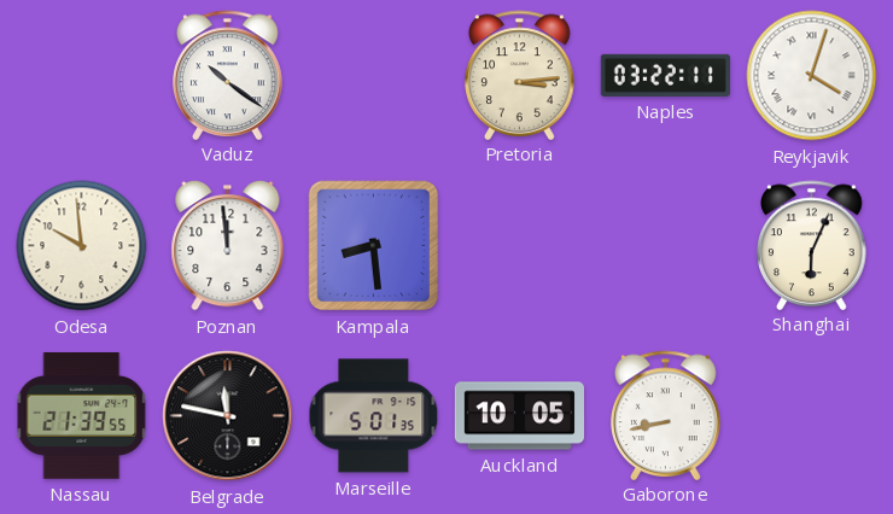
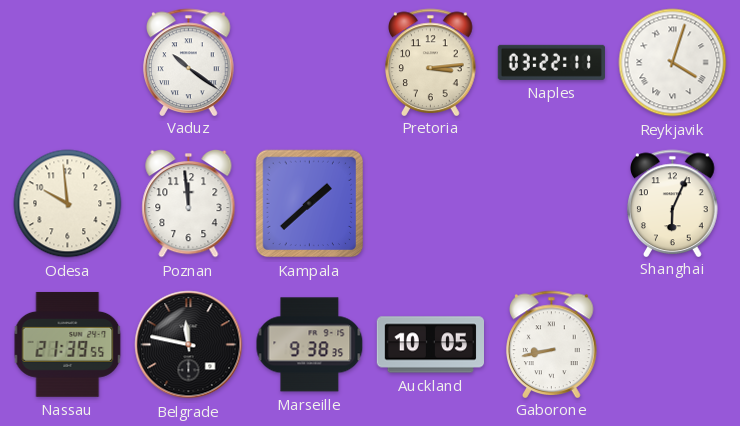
Kampala: 8:29 -> 1:38
Marseille: 5:01 -> 9:38
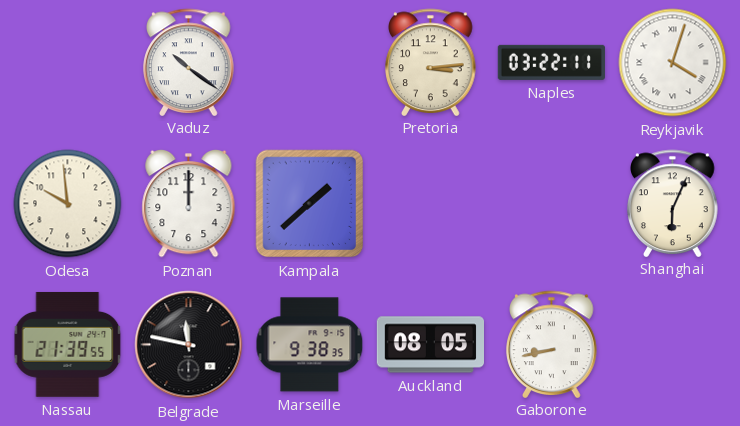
Poznan: 11:59 -> 12:00
Auckland: 10:05 -> 08:05
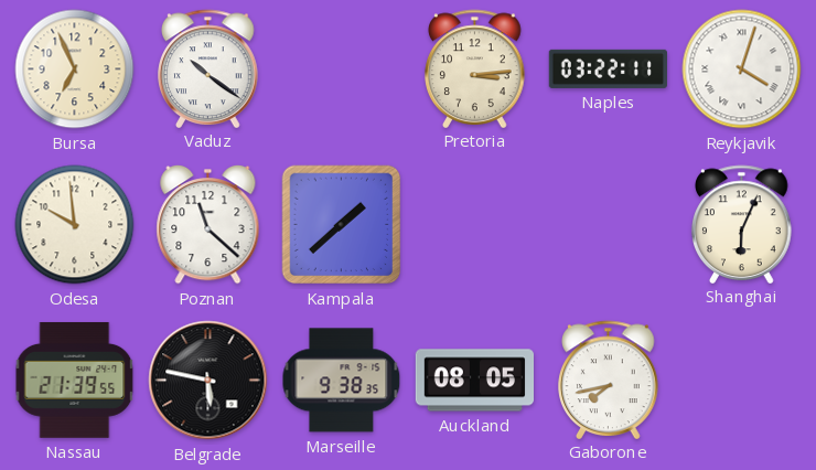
Bursa: none -> 6:56
Poznan: 12:00 -> 11:22
Belgrade: 11:47 -> 5:47
Gaborone: 8:43 -> 7:43
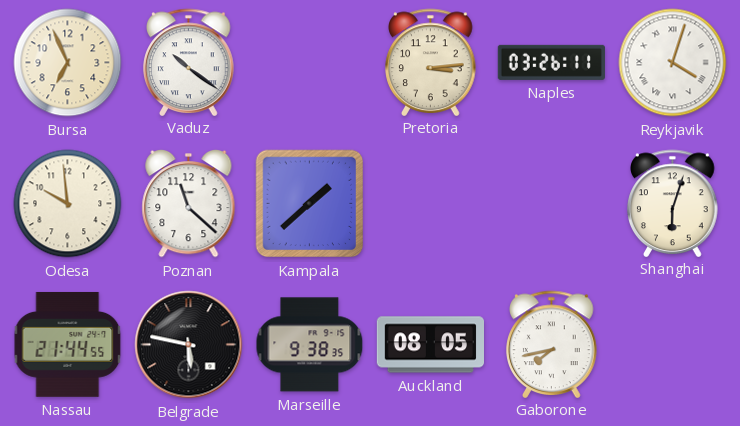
Naples: 03:22 -> 03:26
Shanghai: 6:04 -> 6:03
Nassau: 21:39 -> 21:44
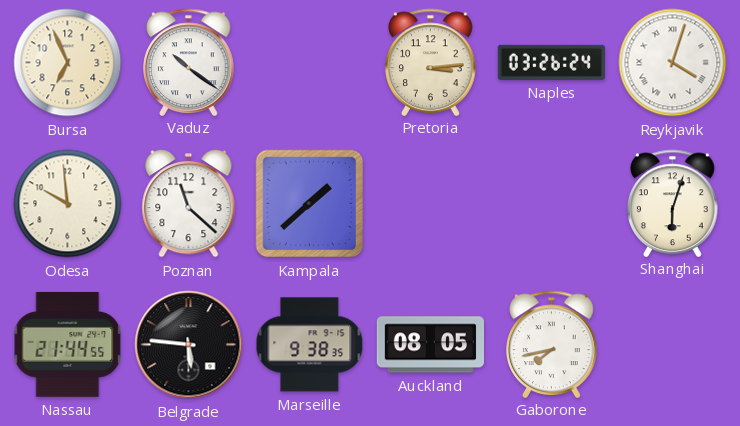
Naples: 03:26:11 -> 03:26:24
Belgrade: 5:47 -> 5:46
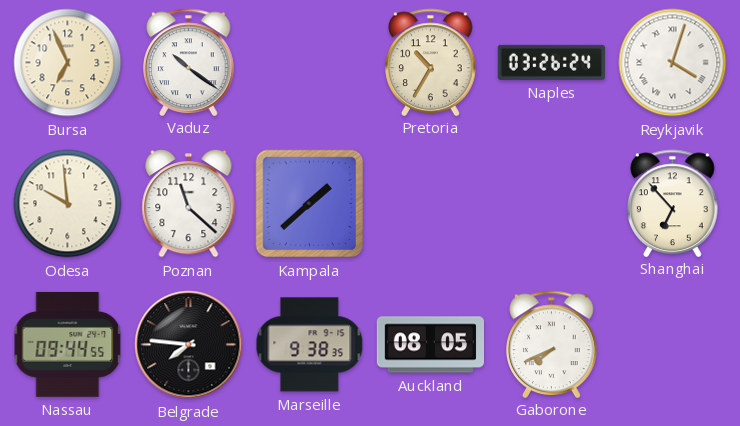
Pretoria: 3:14 -> 10:35
Shanghai: 6:03 -> 6:53
Nassau: 21:44 -> 09:44
Belgrade: 5:46 -> 7:46
Gaborone: 7:43 -> 7:41
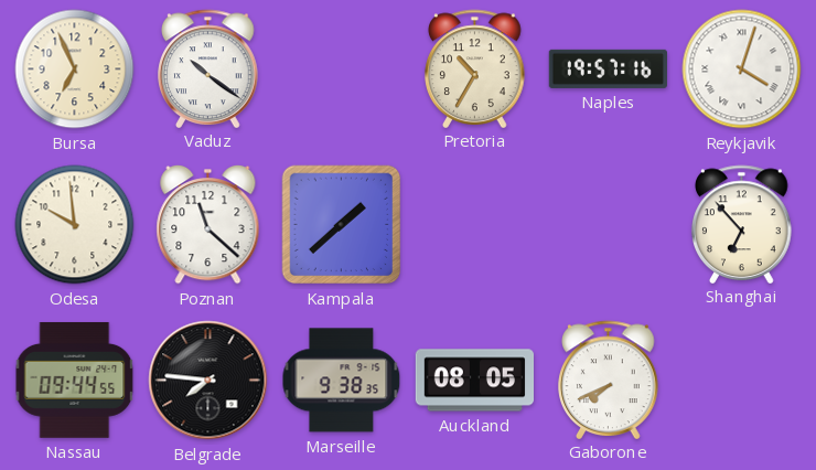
Naples: 03:26 -> 19:57
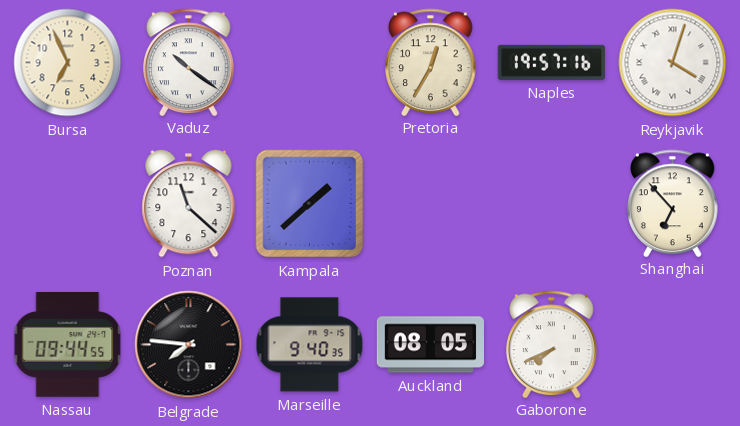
Pretoria: 10:35 -> 12:35
Odesa: 9:59 -> none
Marseille: 9:38 -> 9:40
